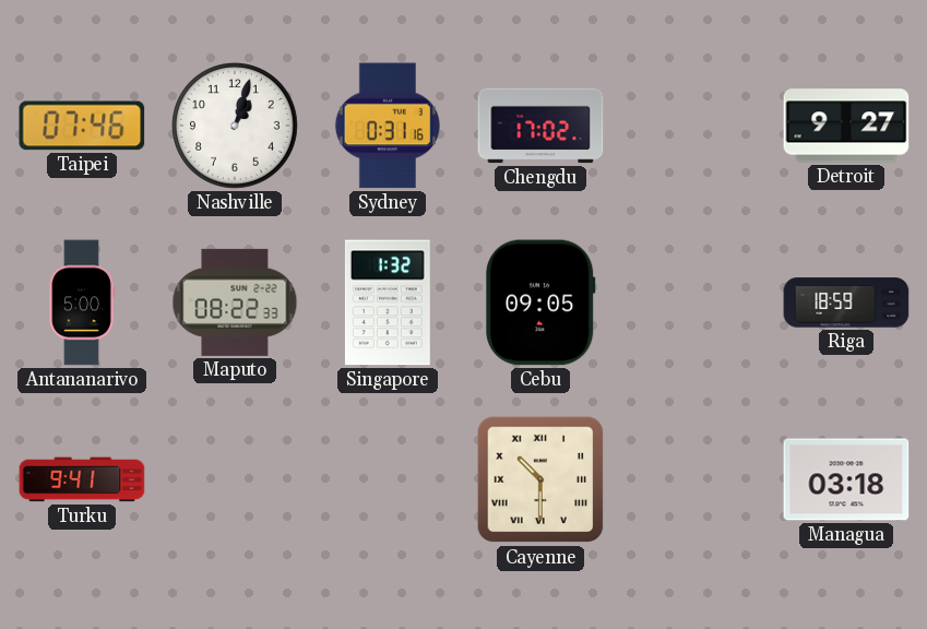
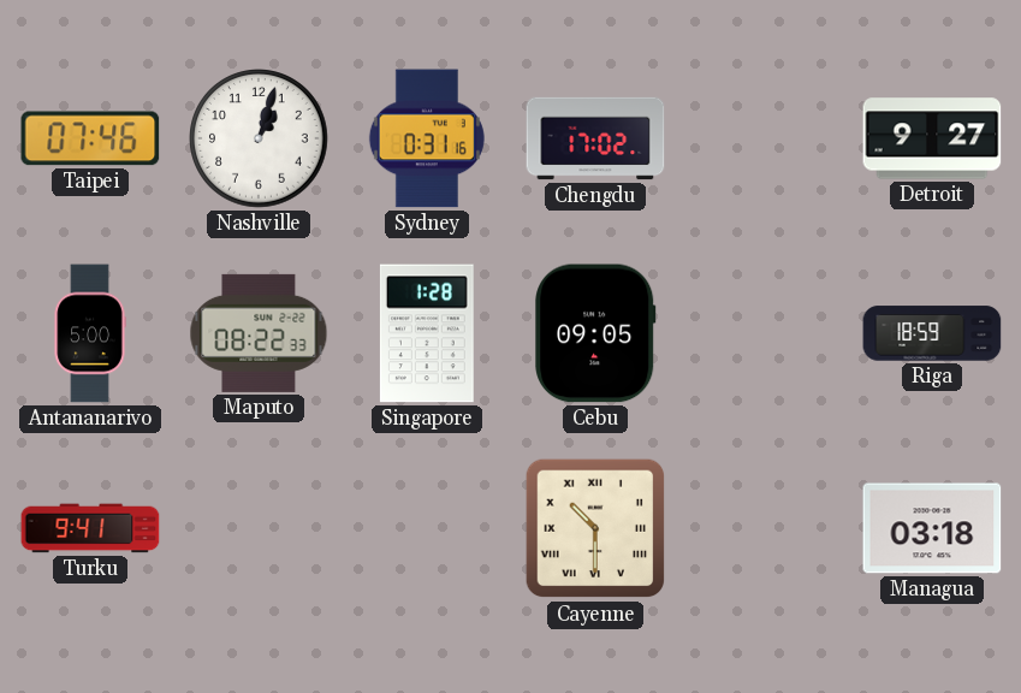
Singapore: 1:32 -> 1:28
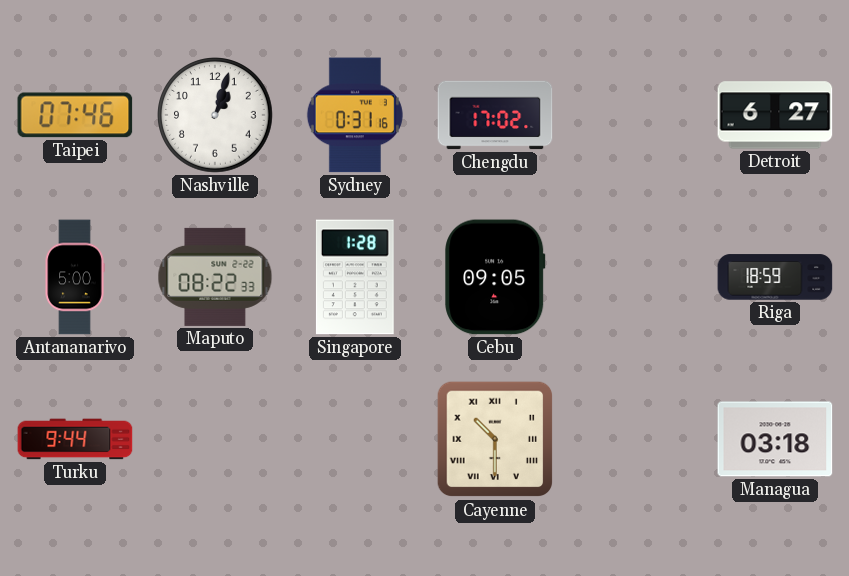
Detroit: 9:27 -> 6:27
Turku: 9:41 -> 9:44
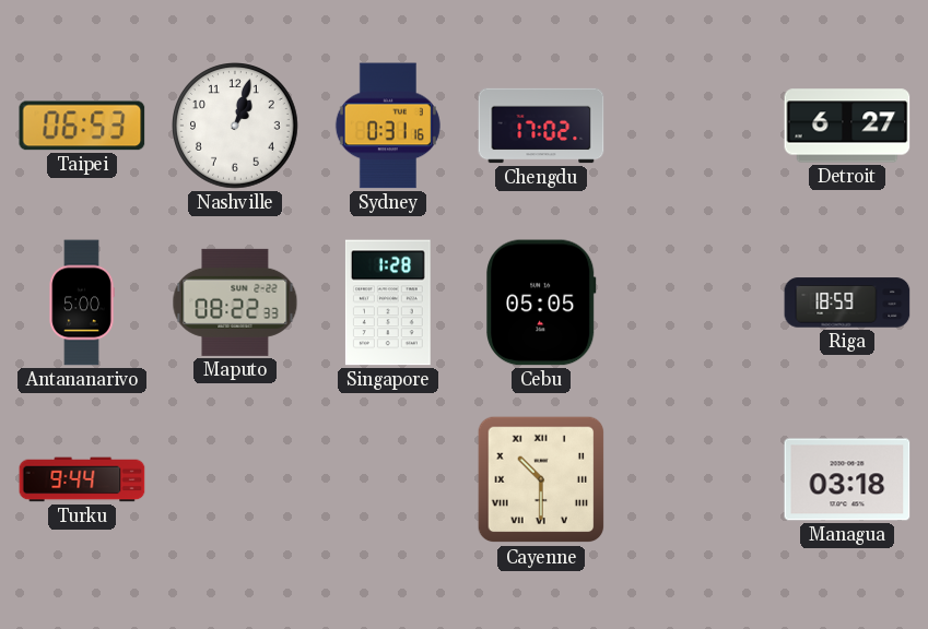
Taipei: 07:46 -> 06:53
Cebu: 09:05 -> 05:05
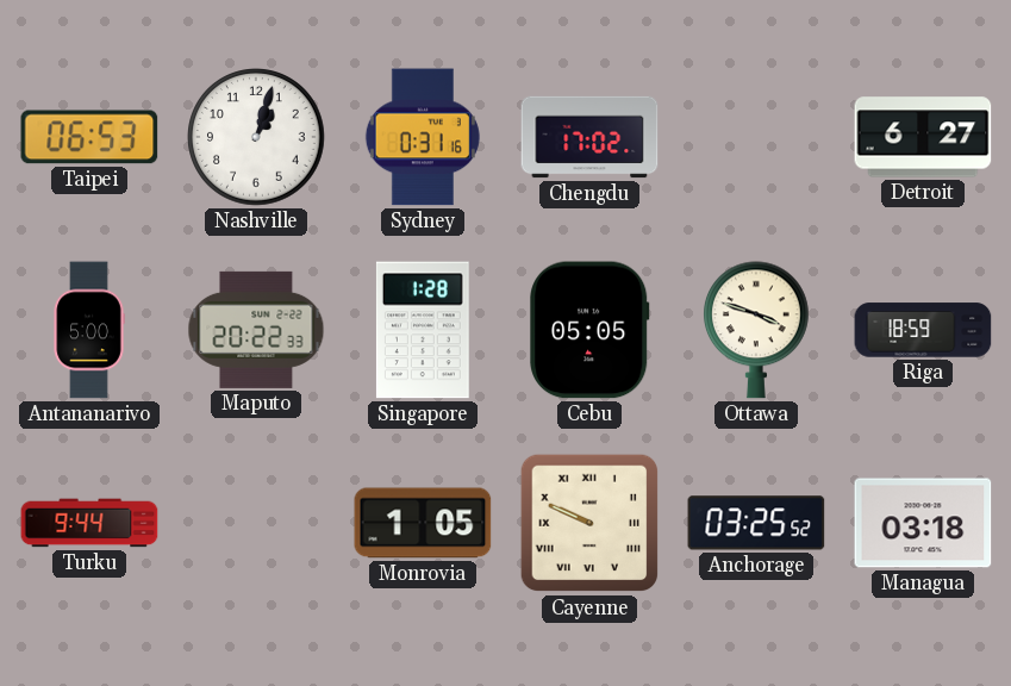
Maputo: 08:22 -> 20:22
Ottawa: none -> 3:48
Monrovia: none -> 1:05
Cayenne: 10:30 -> 9:49
Anchorage: none -> 03:25
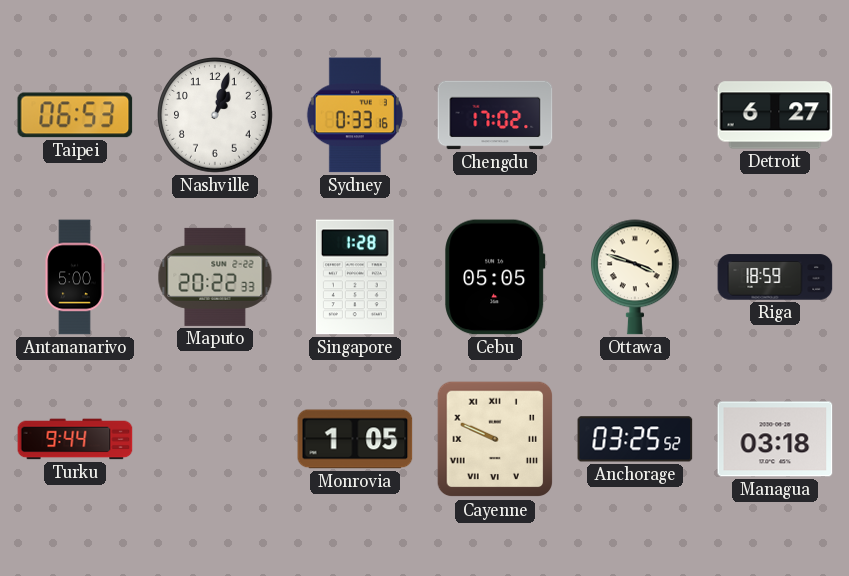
Sydney: 0:31 -> 0:33
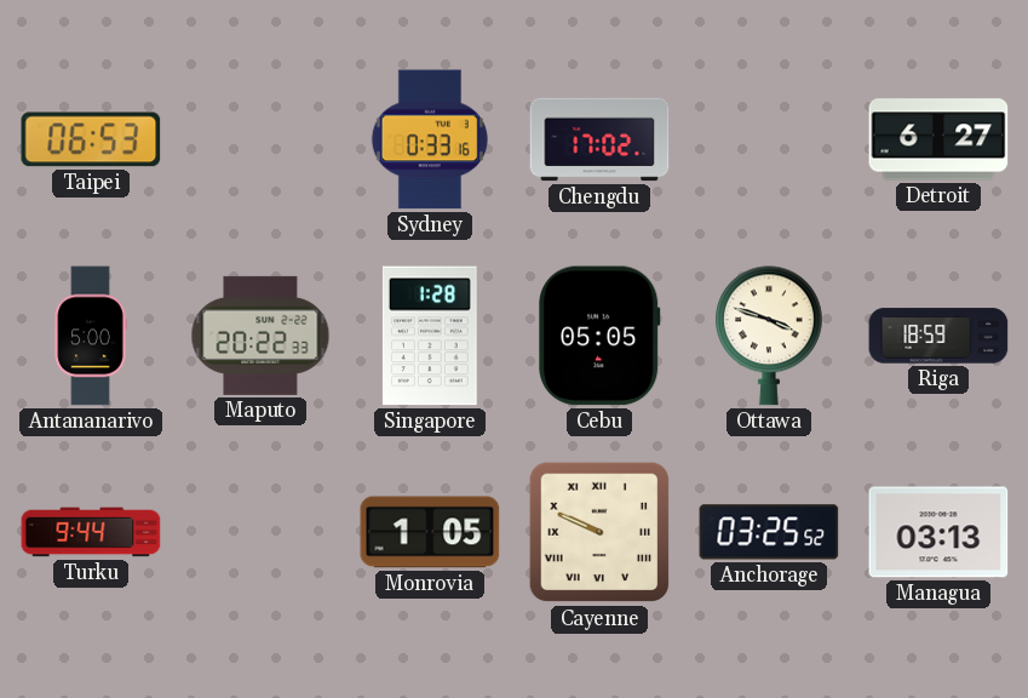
Nashville: 1:03 -> none
Managua: 03:18 -> 03:13
